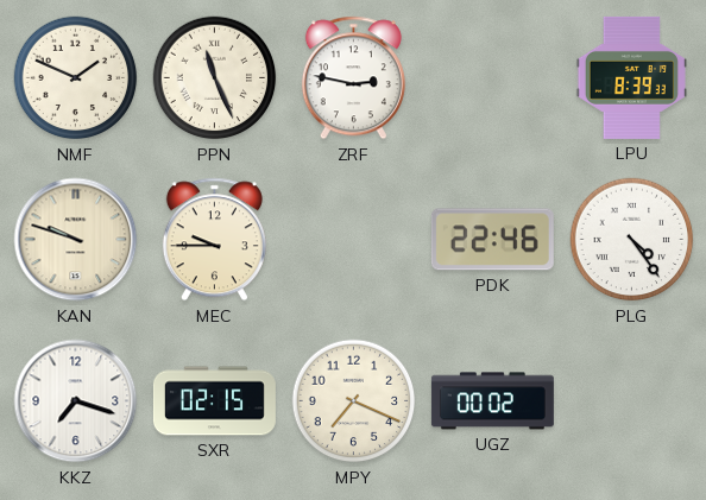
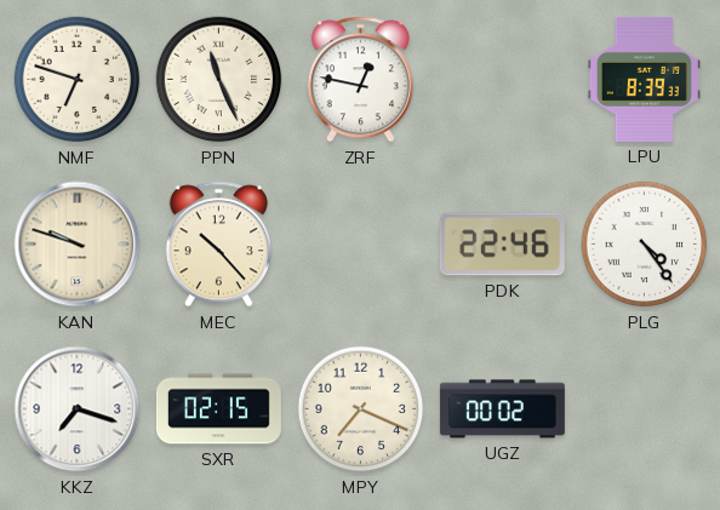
NMF: 1:49 -> 6:48
ZRF: 2:47 -> 12:47
MEC: 9:45 -> 10:23
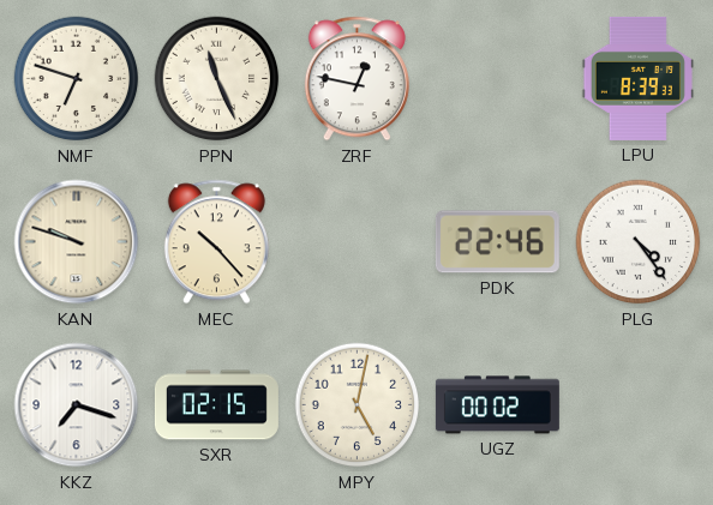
MPY: 7:19 -> 5:02
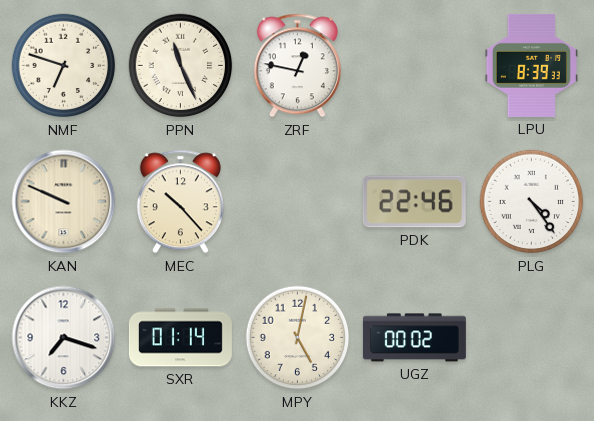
KAN: 9:48 -> 9:49
SXR: 02:15 -> 01:14
